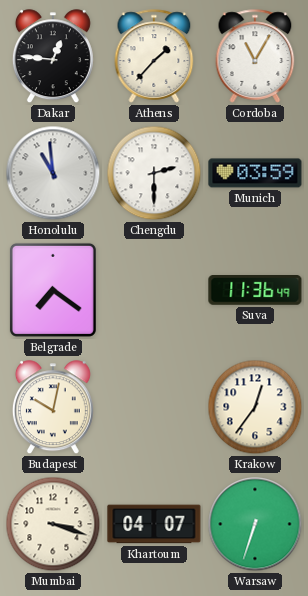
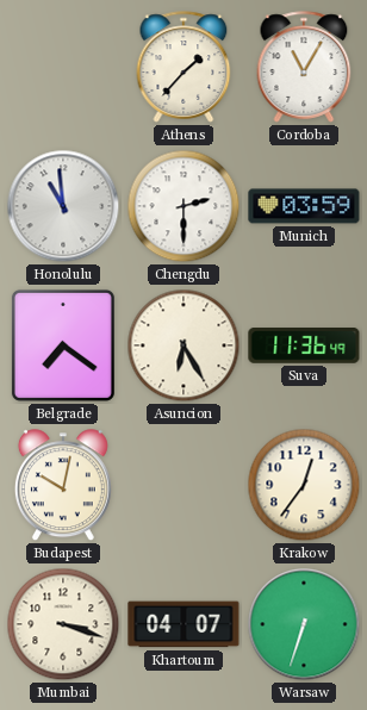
Dakar: 12:46 -> none
Asuncion: none -> 6:25
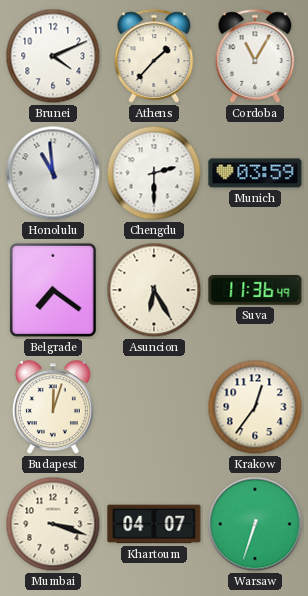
Brunei: none -> 4:11
Budapest: 10:02 -> 12:03
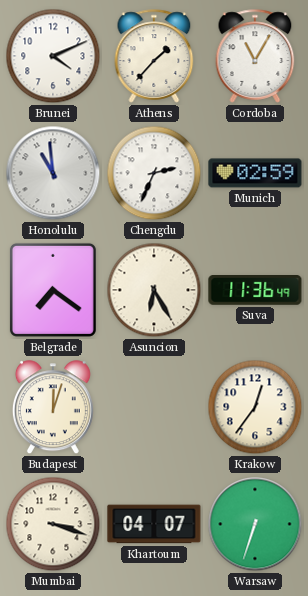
Chengdu: 2:30 -> 2:34
Munich: 03:59 -> 02:59
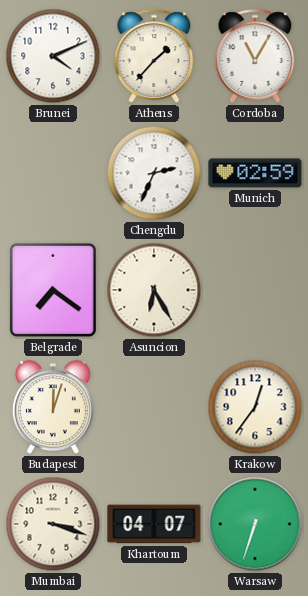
Honolulu: 10:59 -> none
Suva: 11:36 -> none
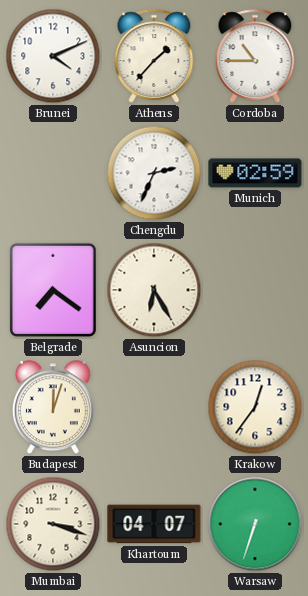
Cordoba: 11:05 -> 10:45
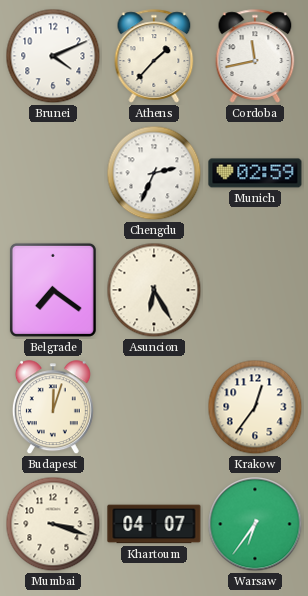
Cordoba: 10:45 -> 11:43
Warsaw: 6:33 -> 6:36
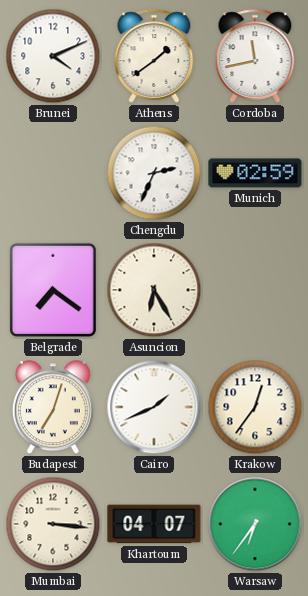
Athens: 1:37 -> 1:39
Budapest: 12:03 -> 7:03
Cairo: none -> 1:41
Mumbai: 3:18 -> 3:16
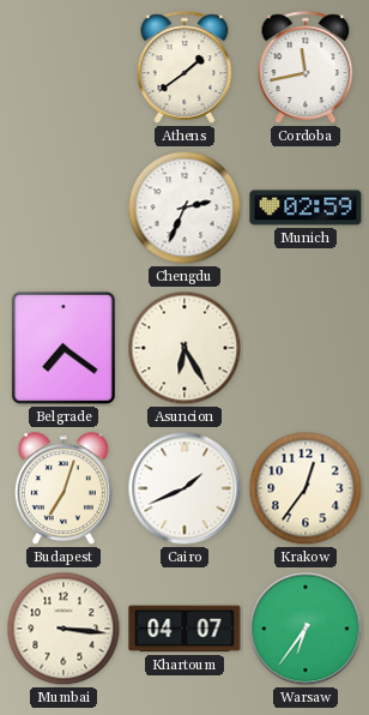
Brunei: 4:11 -> none
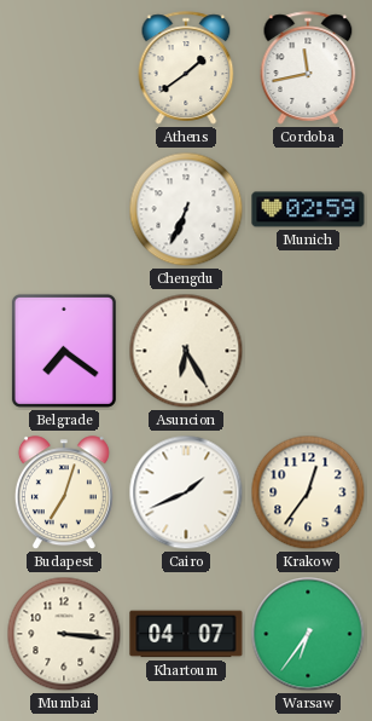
Chengdu: 2:34 -> 6:34
